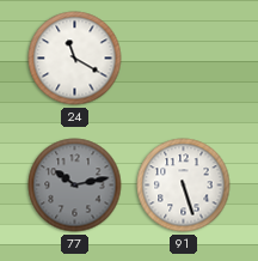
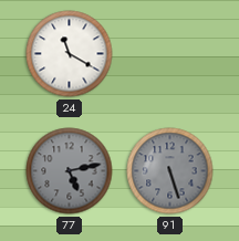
77: 10:13 -> 5:13
91 dial: white -> grey
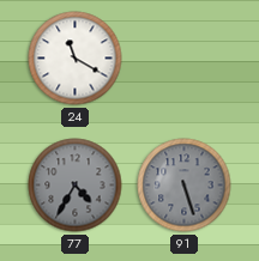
77: 5:13 -> 4:35
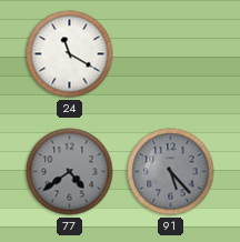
77: 4:35 -> 4:39
91: 5:27 -> 5:23
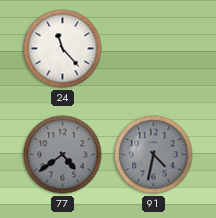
24: 11:20 -> 11:23
91: 5:23 -> 4:32
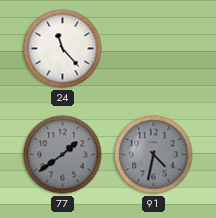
77: 4:39 -> 1:39
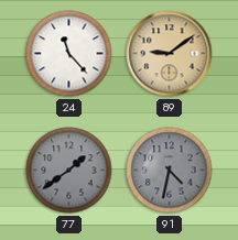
89: none -> 9:09
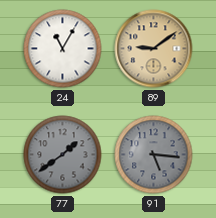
24: 11:23 -> 11:05
91: 4:32 -> 5:16
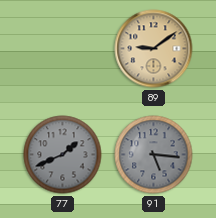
24: 11:05 -> none
77: 1:39 -> 1:41
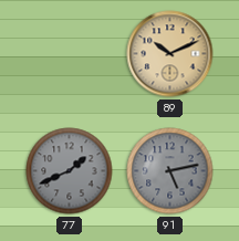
89: 9:09 -> 10:11
91: 5:16 -> 5:13
